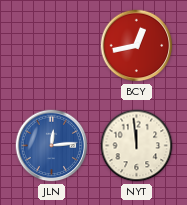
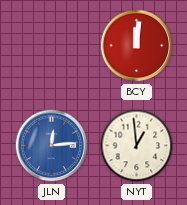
BCY: 12:43 -> 12:01
NYT: 11:59 -> 12:59
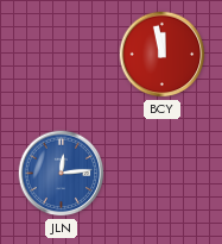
BCY: 12:01 -> 11:58
NYT: 12:59 -> none
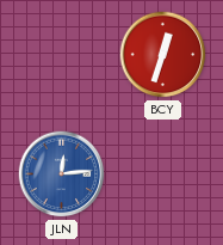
BCY: 11:58 -> 12:33
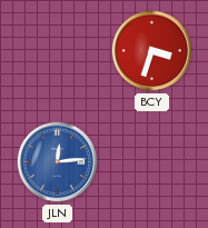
BCY: 12:33 -> 3:33
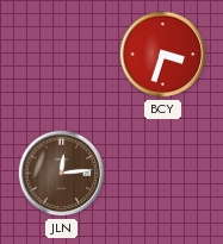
JLN dial: blue -> brown
